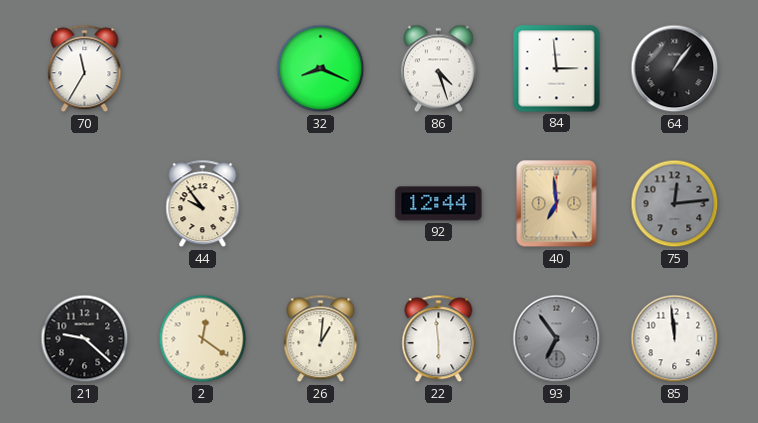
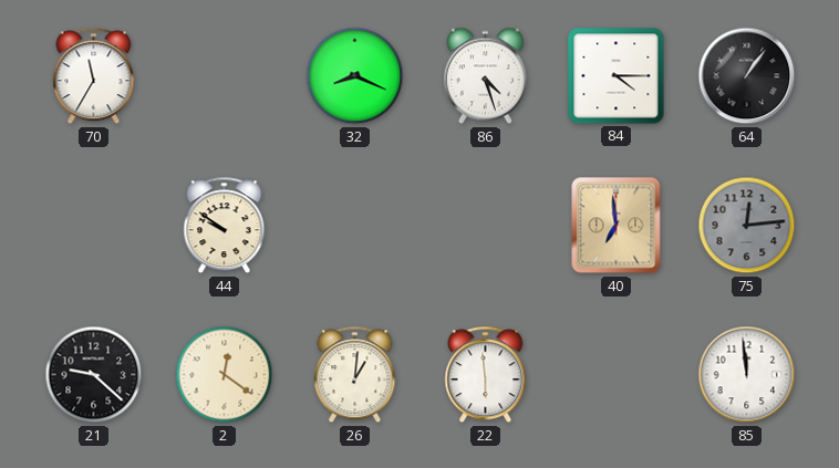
84: 2:59 -> 4:15
44: 9:54 -> 9:51
92: 12:44 -> none
93: 6:54 -> none
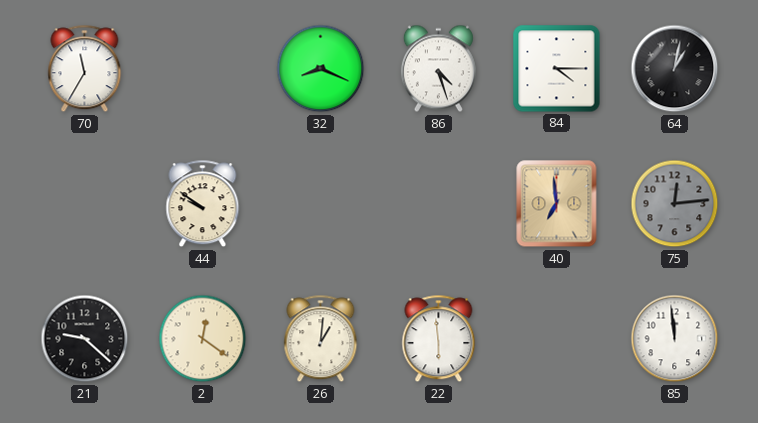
64: 1:06 -> 1:02
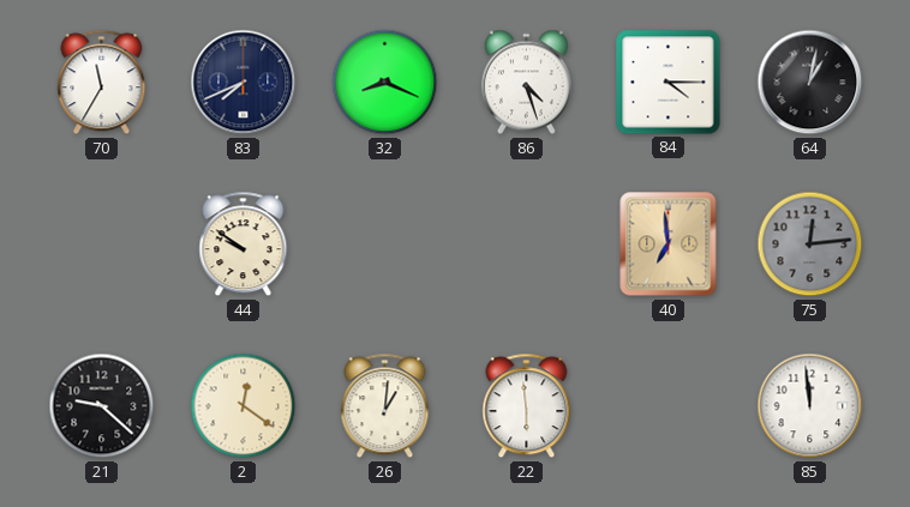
83: none -> 7:41
